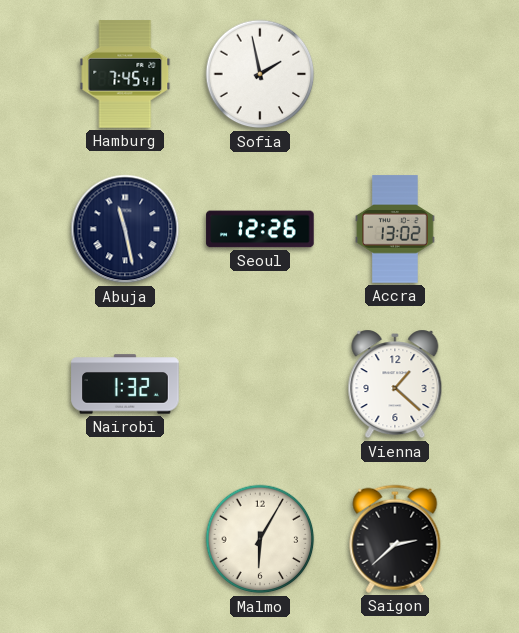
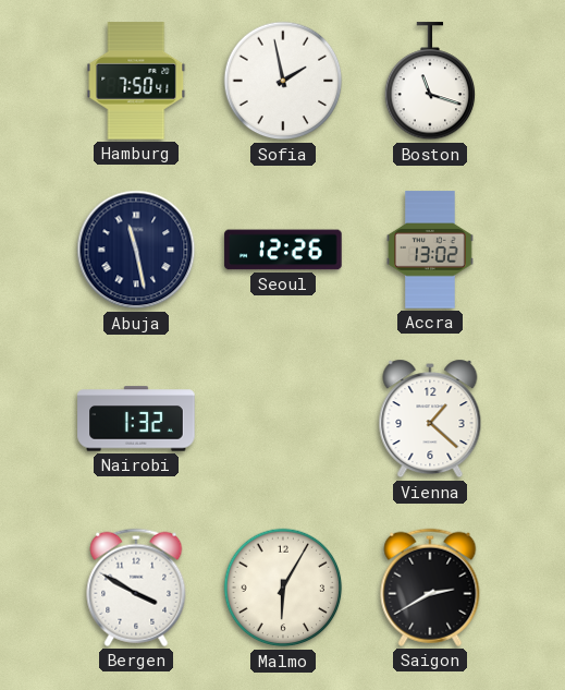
Hamburg: 7:45 -> 7:50
Boston: none -> 11:18
Bergen: none -> 3:50
Saigon: 2:38 -> 2:40
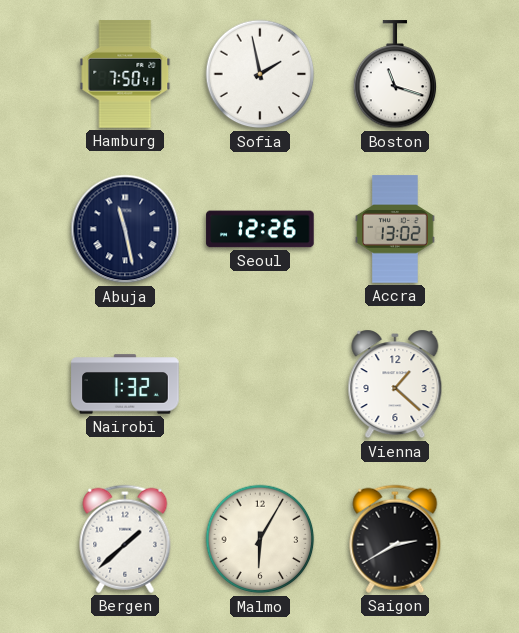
Bergen: 3:50 -> 1:38
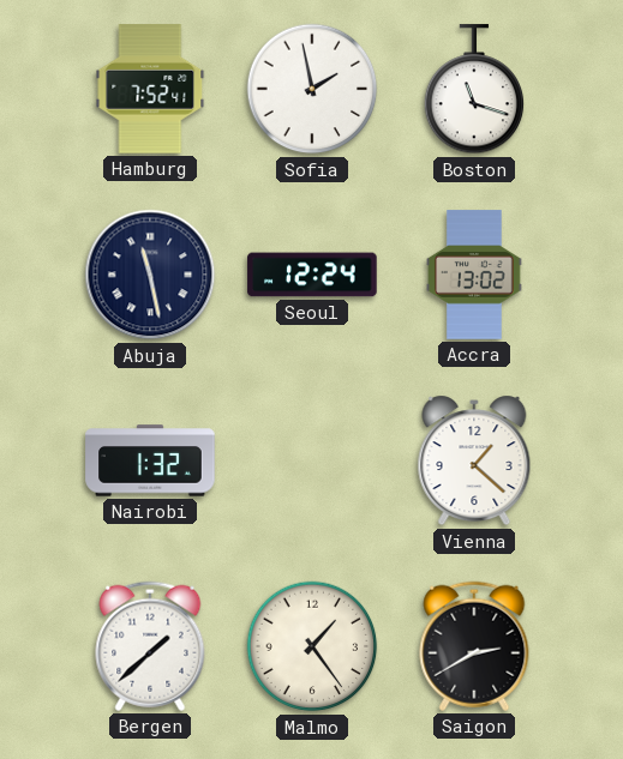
Hamburg: 7:50 -> 7:52
Seoul: 12:26 -> 12:24
Malmo: 6:05 -> 1:24
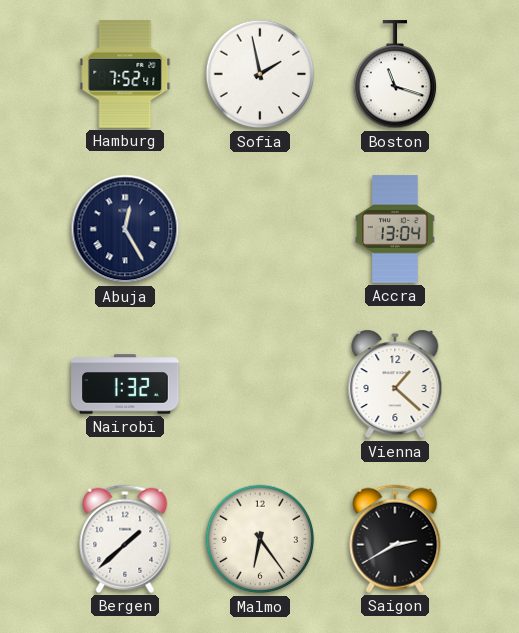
Abuja: 11:28 -> 12:25
Seoul: 12:24 -> none
Accra: 13:02 -> 13:04
Malmo: 1:24 -> 6:24
